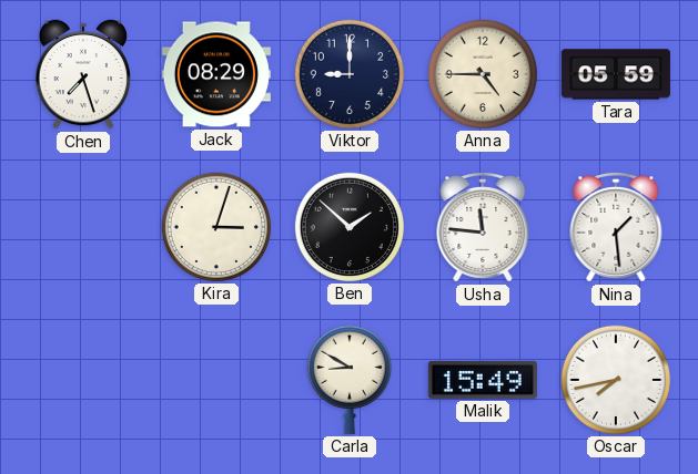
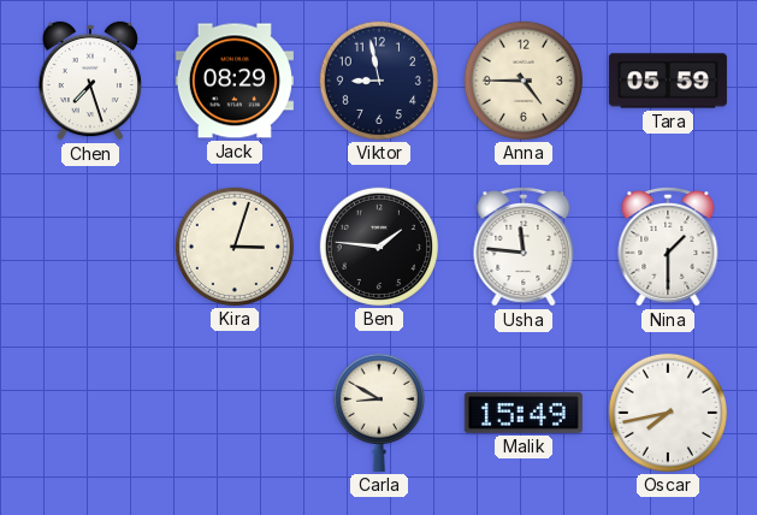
Viktor: 9:00 -> 8:58
Ben: 1:52 -> 1:46
Nina: 1:29 -> 1:30
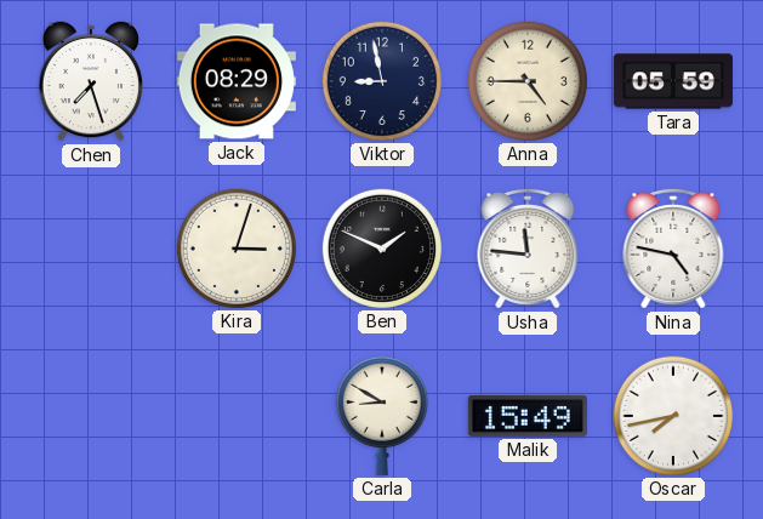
Ben: 1:46 -> 1:49
Nina: 1:30 -> 4:47
